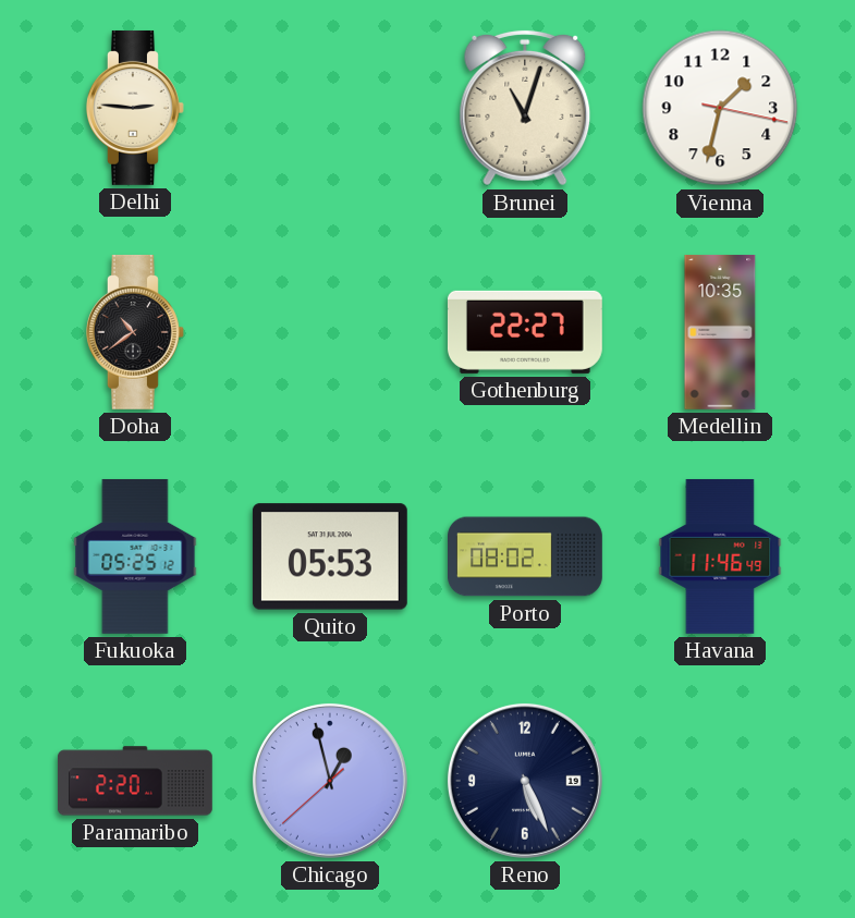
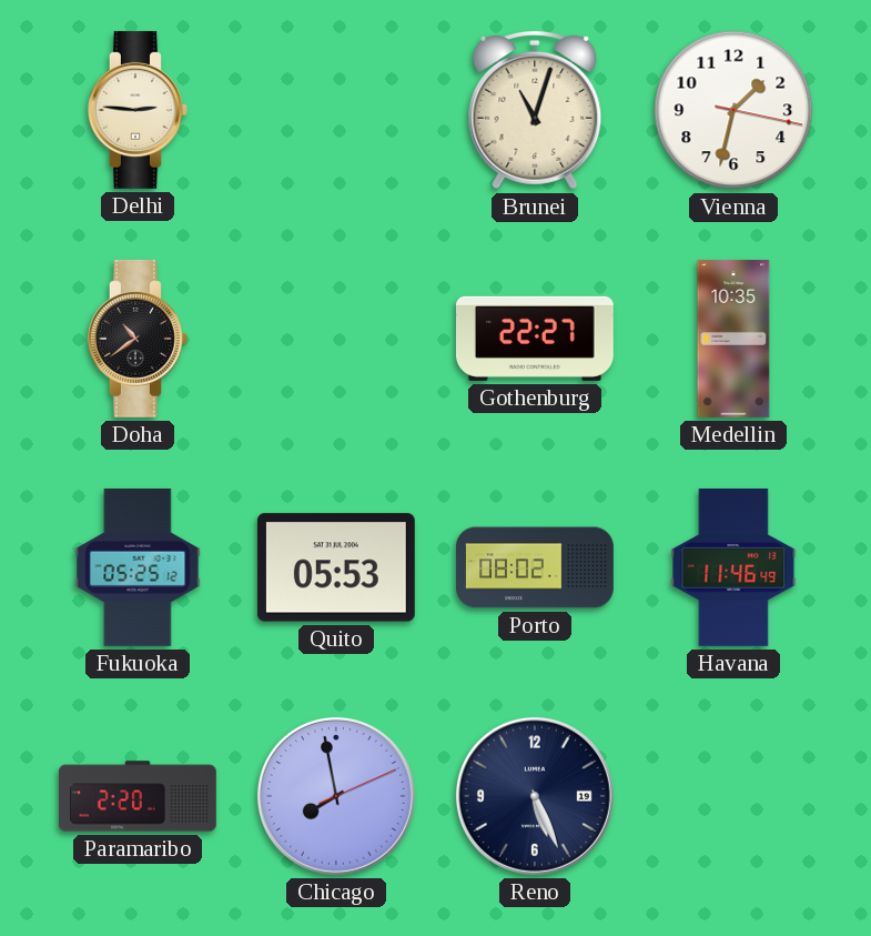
Chicago: 12:57 -> 7:58
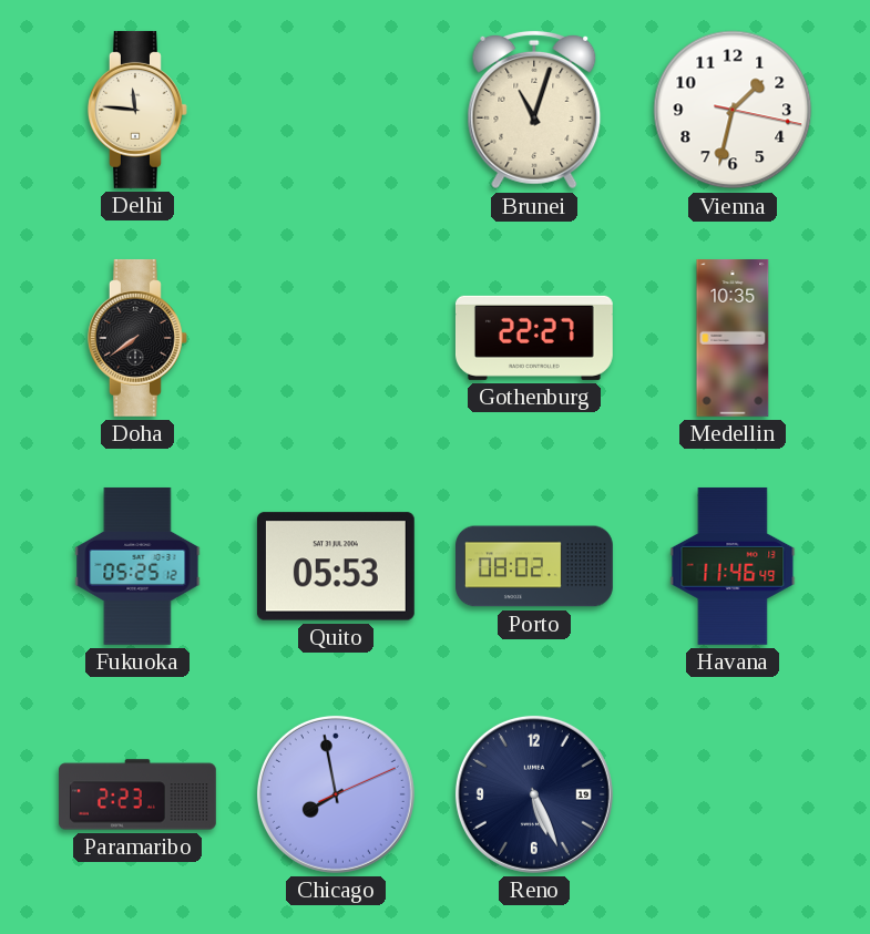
Delhi: 2:46 -> 11:46
Doha: 10:39 -> 7:39
Paramaribo: 2:20 -> 2:23
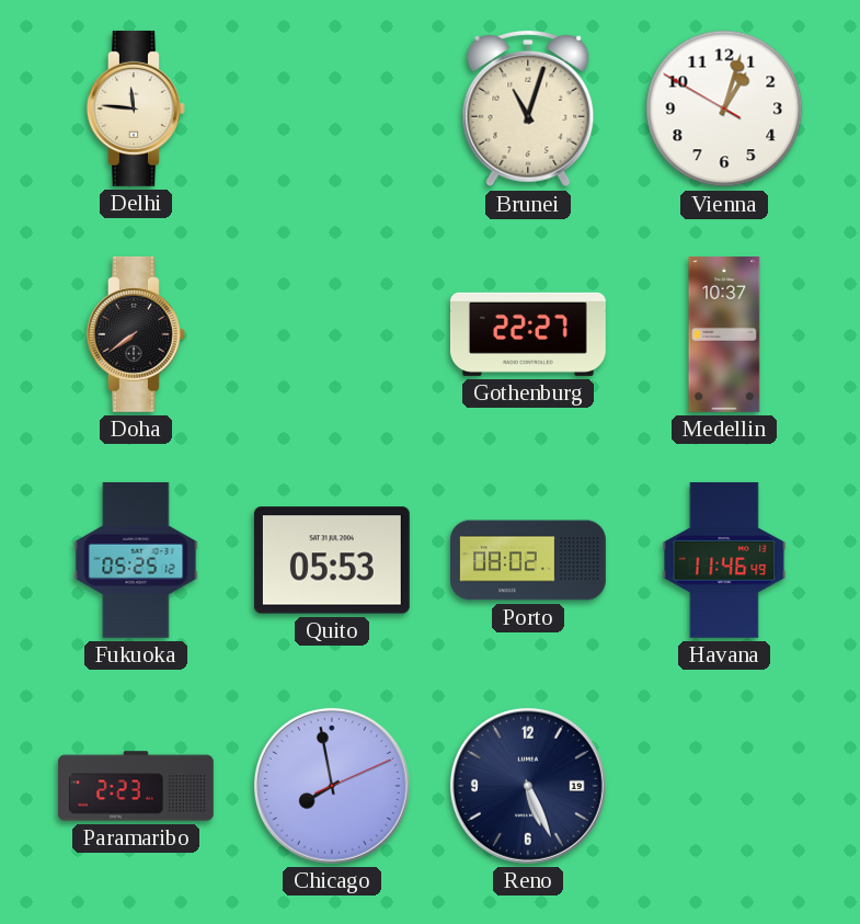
Vienna: 1:32 -> 1:02
Medellin: 10:35 -> 10:37
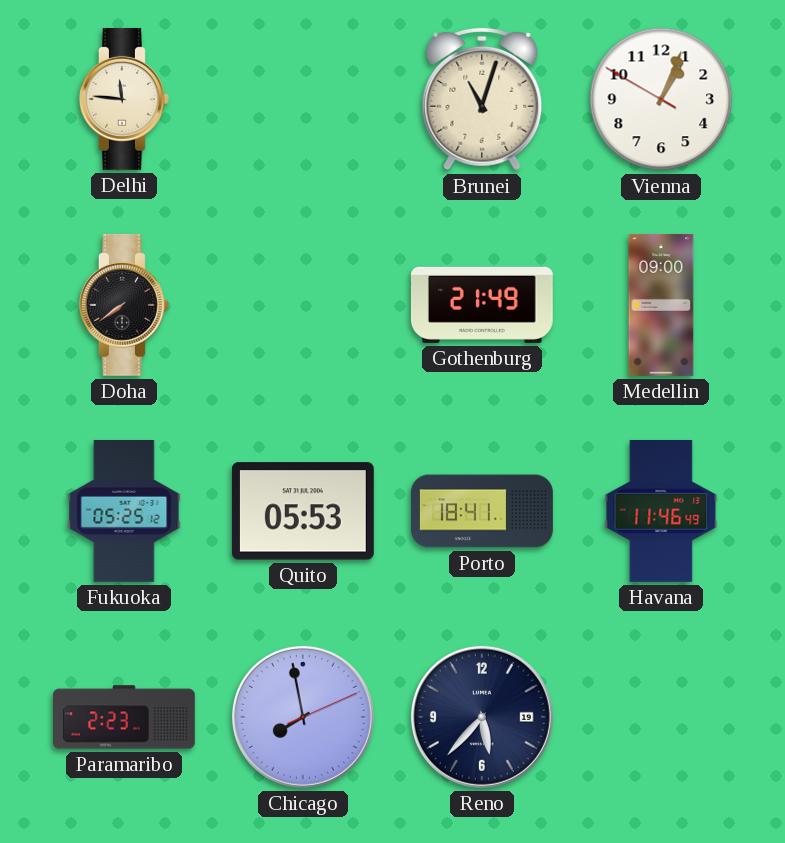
Vienna: 1:02 -> 1:03
Gothenburg: 22:27 -> 21:49
Medellin: 10:37 -> 09:00
Porto: 08:02 -> 18:41
Reno: 5:26 -> 5:37
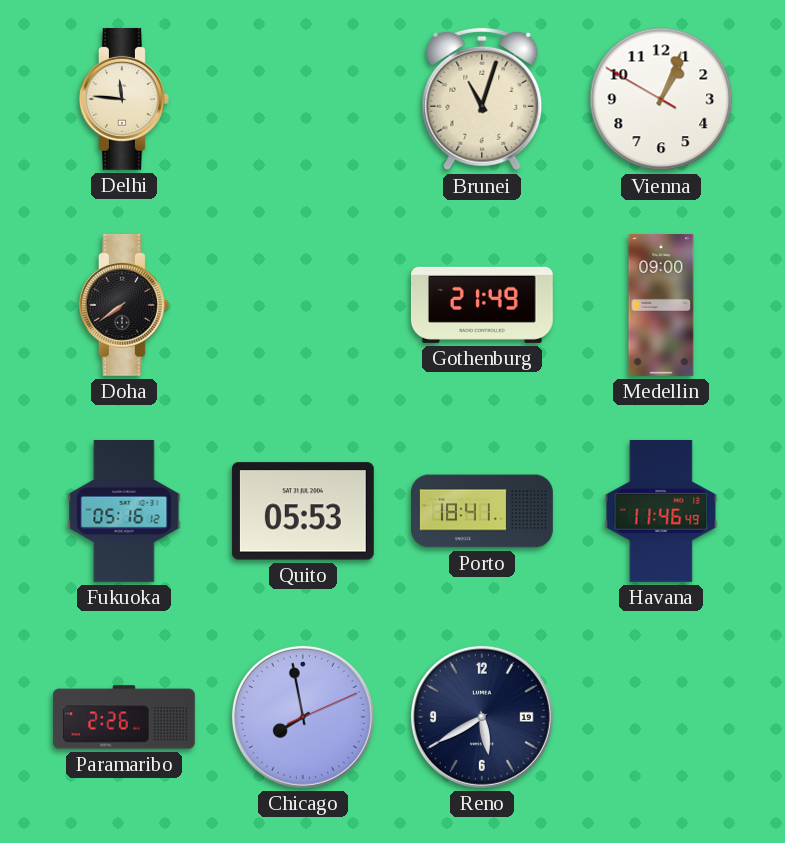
Fukuoka: 05:25 -> 05:16
Paramaribo: 2:23 -> 2:26
Reno: 5:37 -> 5:40
